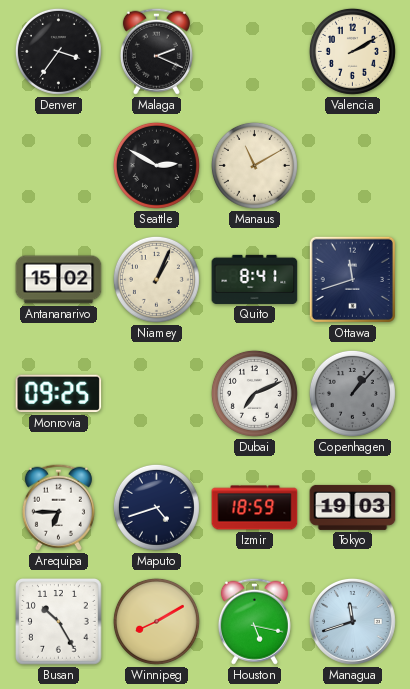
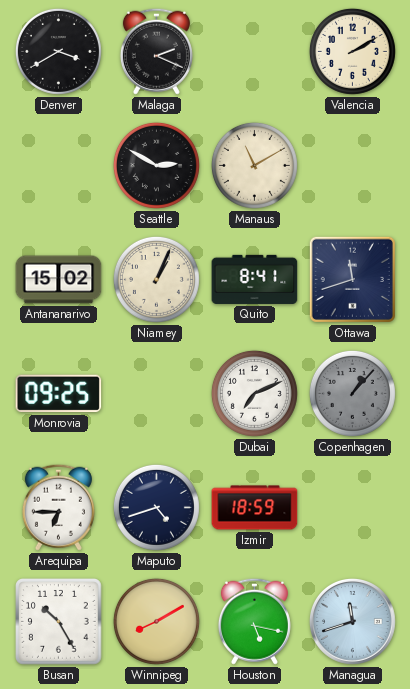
Denver: 3:36 -> 3:40
Tokyo: 19:03 -> none
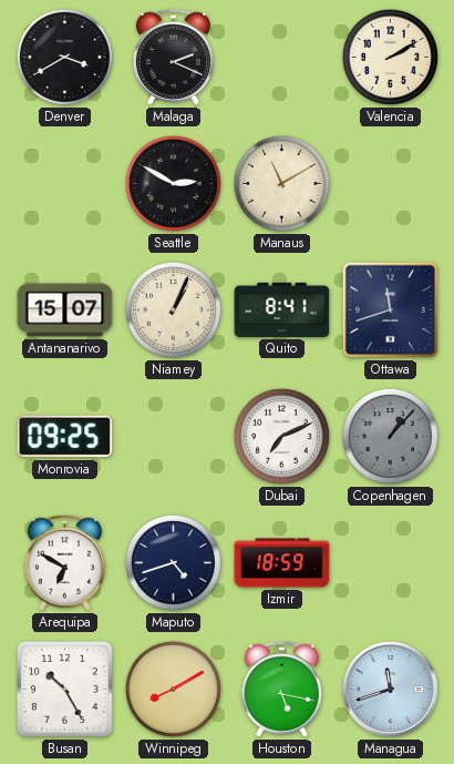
Antananarivo: 15:02 -> 15:07
Arequipa: 6:45 -> 6:50
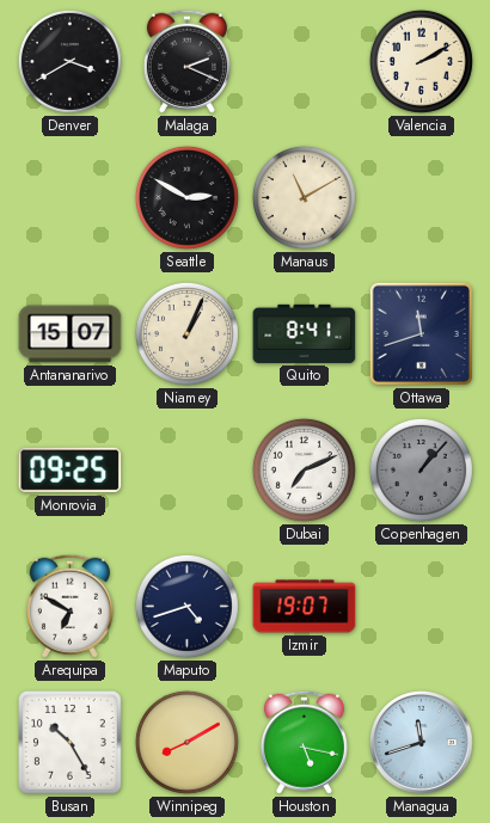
Izmir: 18:59 -> 19:07
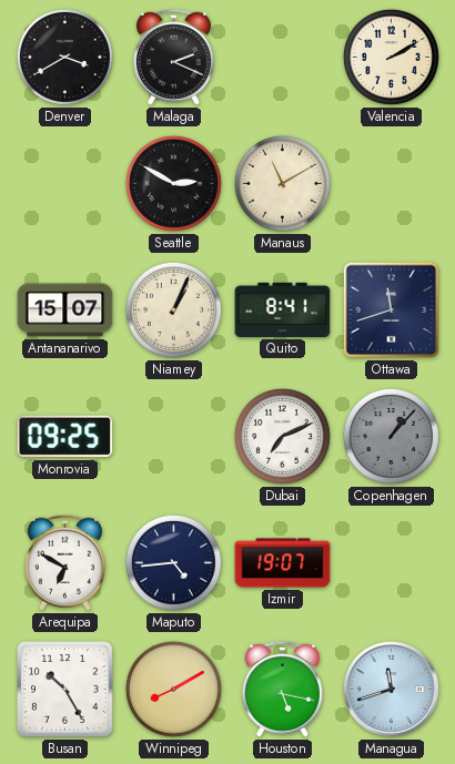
Maputo: 4:42 -> 4:44
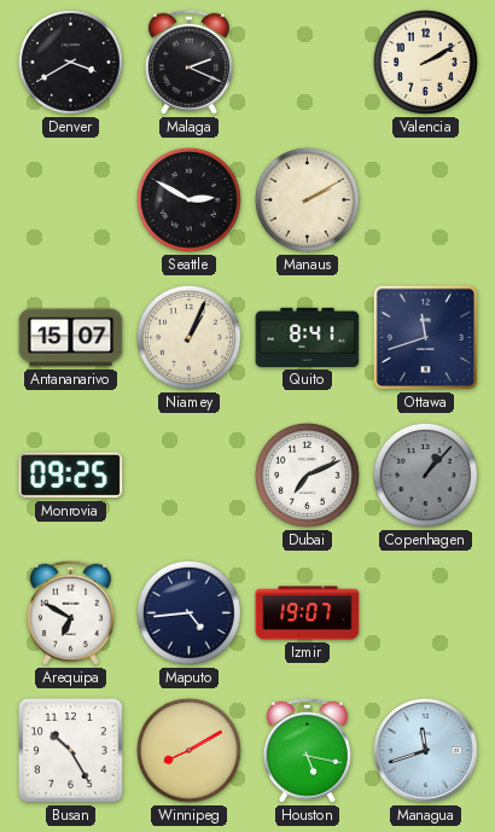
Manaus: 11:10 -> 2:10
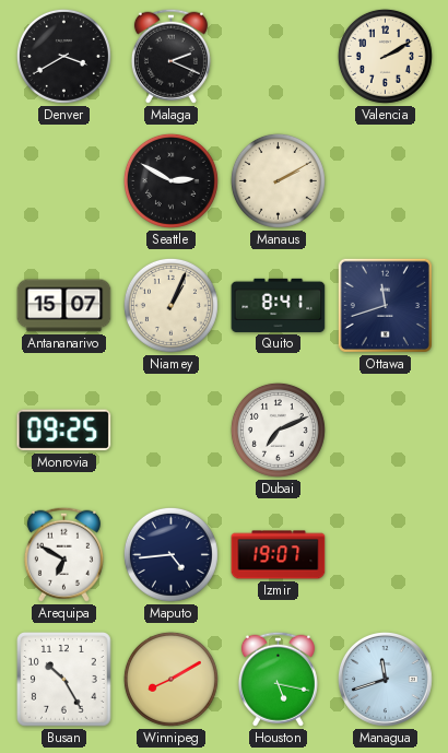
Copenhagen: 1:07 -> none
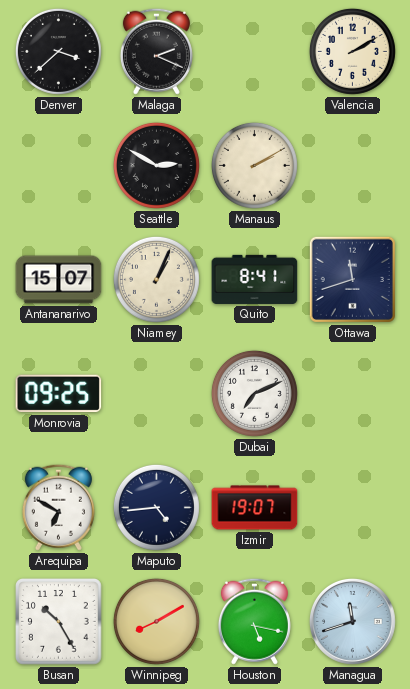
Denver: 3:40 -> 3:38
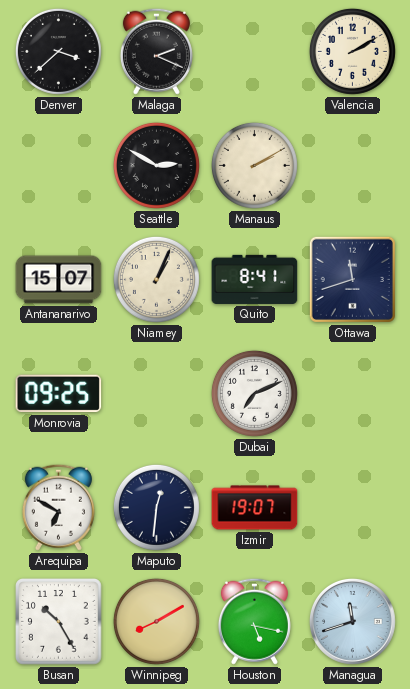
Maputo: 4:44 -> 12:31
